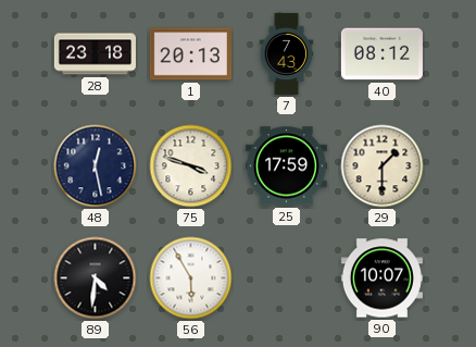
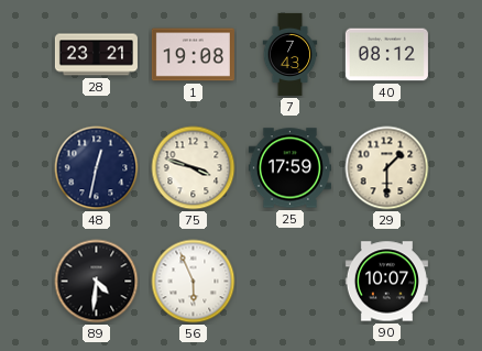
28: 23:18 -> 23:21
1: 20:13 -> 19:08
48: 12:28 -> 12:32
56: 5:55 -> 5:56
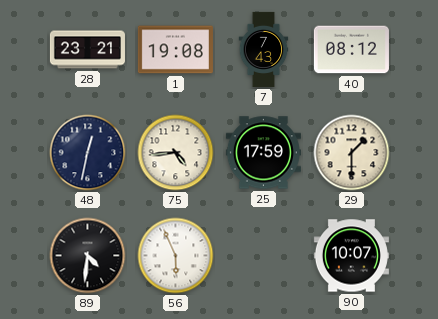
75: 3:48 -> 4:44
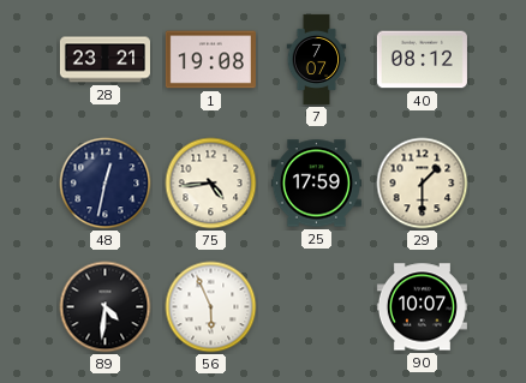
7: 7:43 -> 7:07
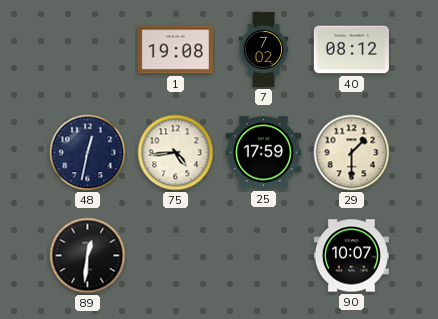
28: 23:21 -> none
7: 7:07 -> 7:02
89: 4:31 -> 12:31
56: 5:56 -> none
